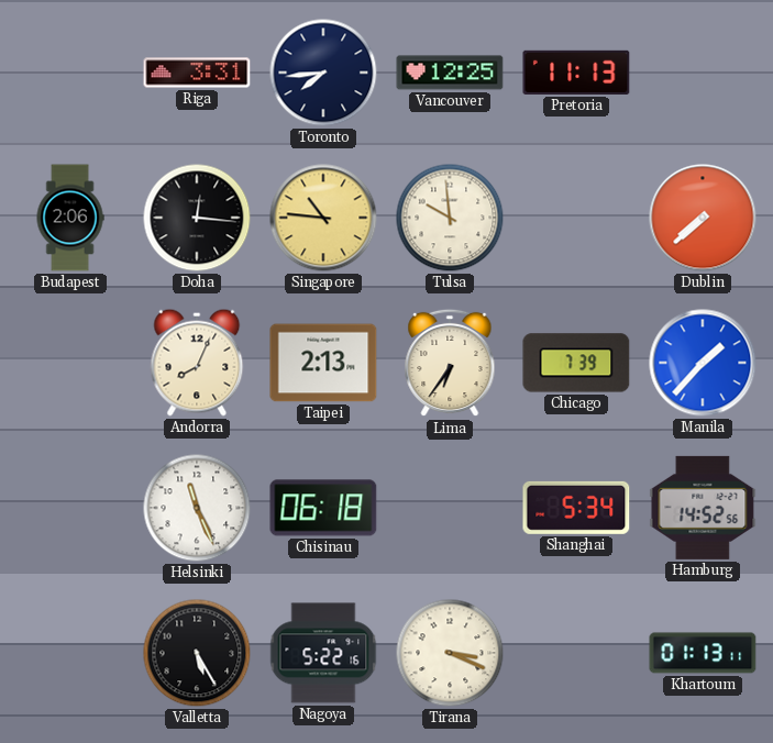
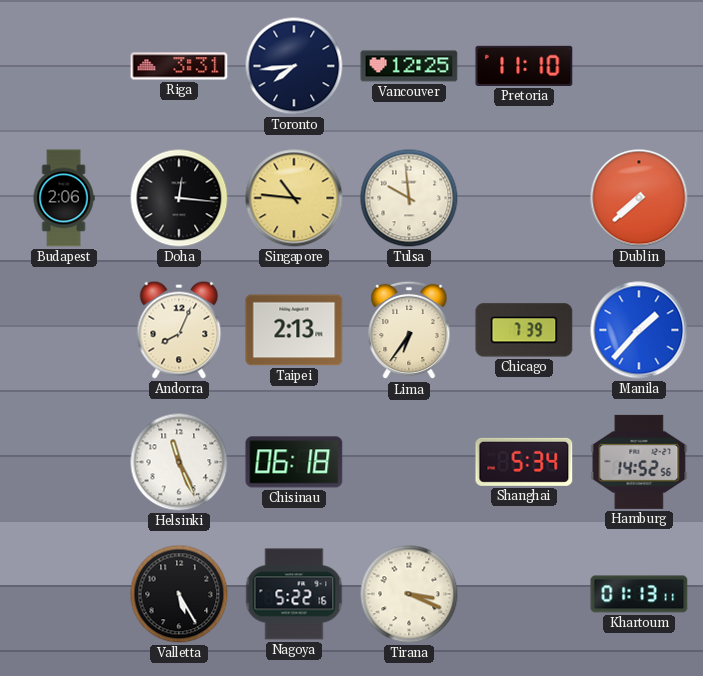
Pretoria: 11:13 -> 11:10
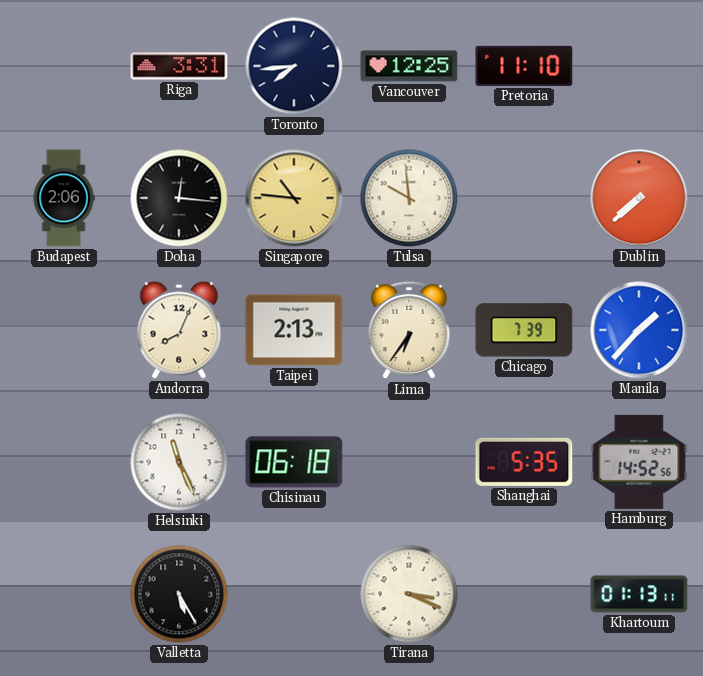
Shanghai: 5:34 -> 5:35
Nagoya: 5:22 -> none
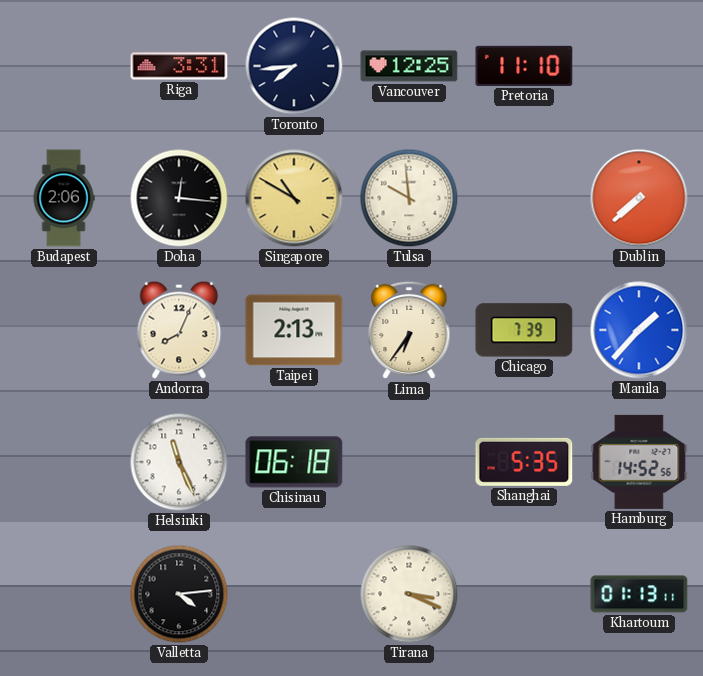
Singapore: 10:46 -> 10:50
Valletta: 5:25 -> 4:14
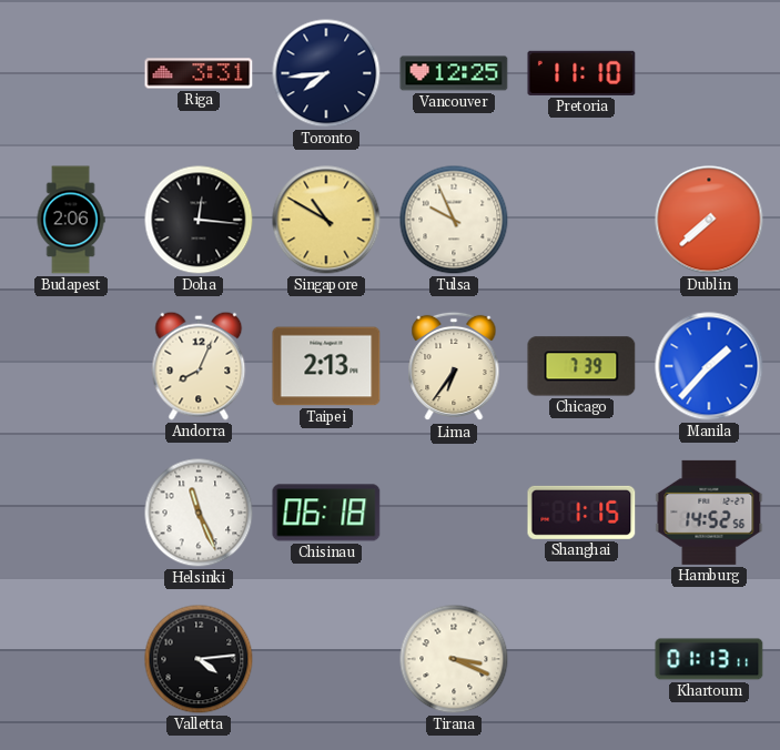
Tulsa: 9:59 -> 9:56
Shanghai: 5:35 -> 1:15
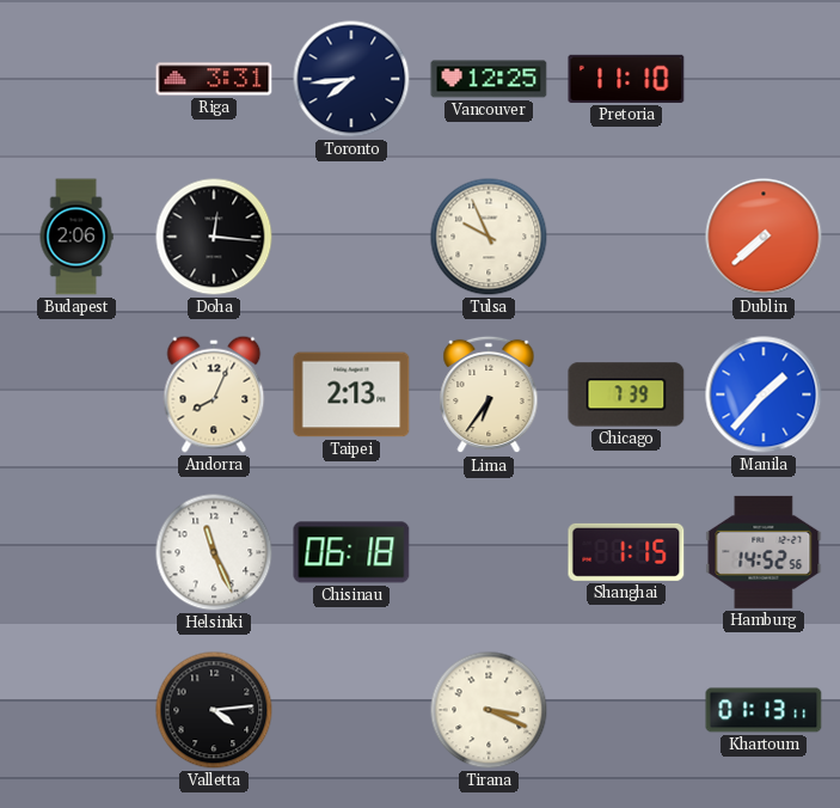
Singapore: 10:50 -> none
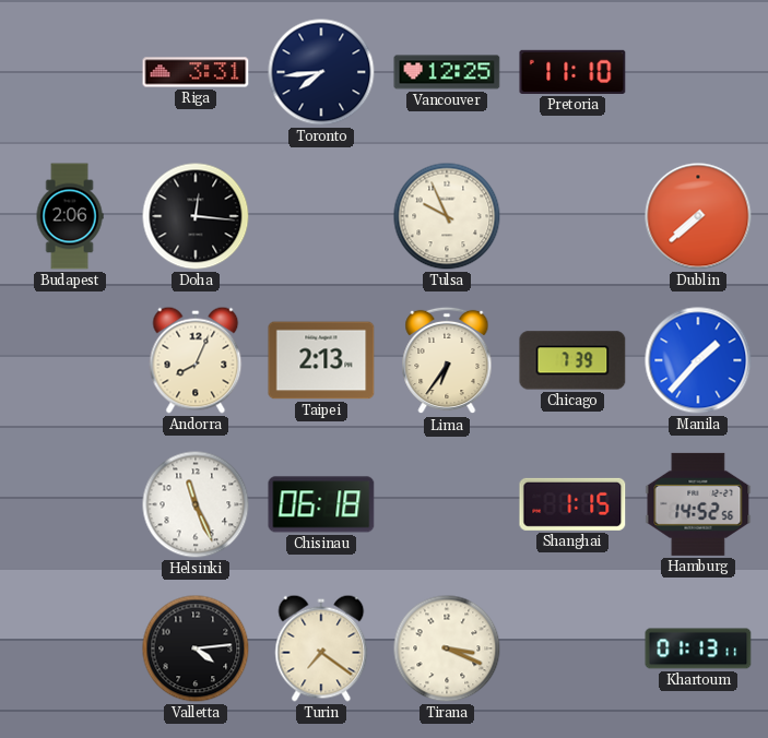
Turin: none -> 7:21
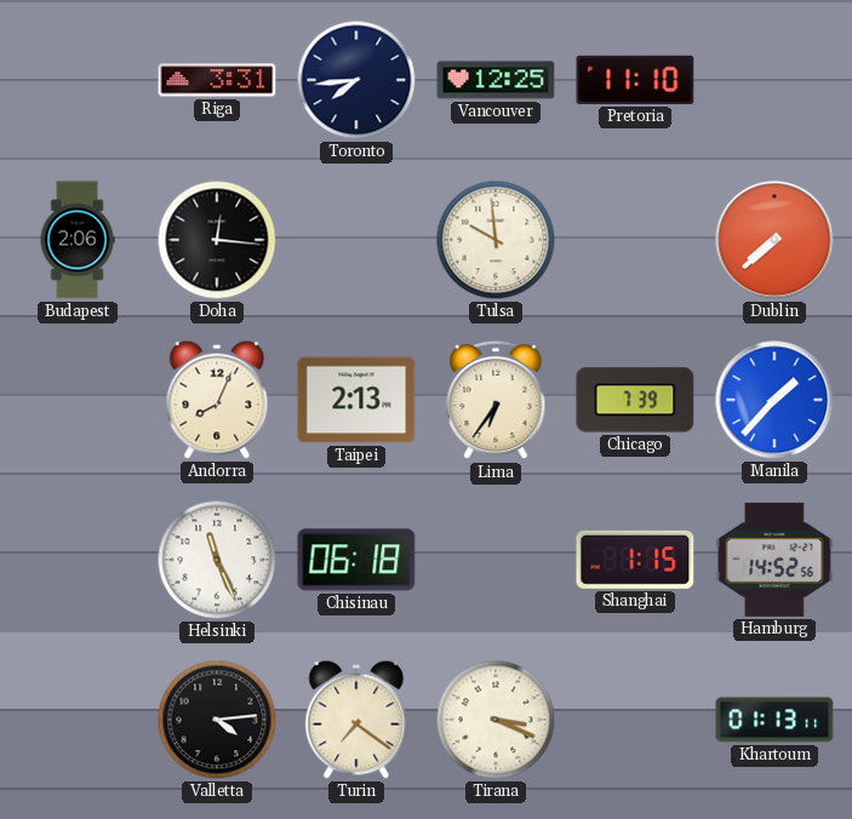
Tulsa: 9:56 -> 9:59
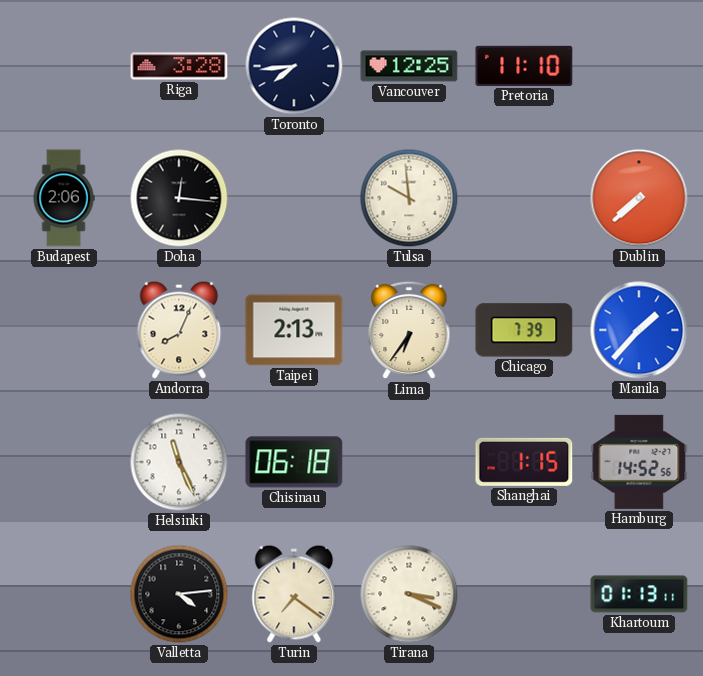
Riga: 3:31 -> 3:28
